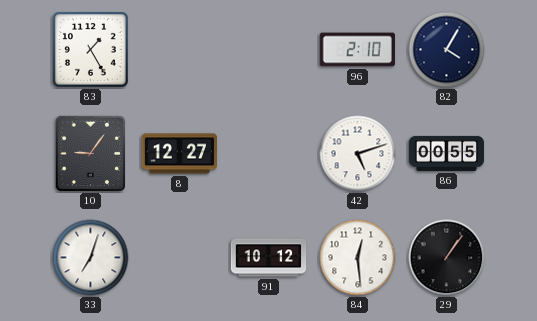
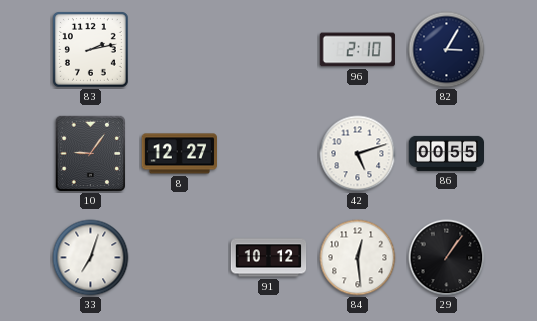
83: 1:25 -> 2:13
82: 4:05 -> 3:05
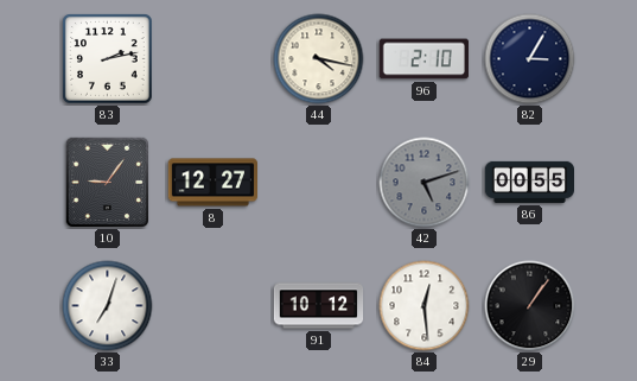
44: none -> 4:17
42 dial: white -> grey
